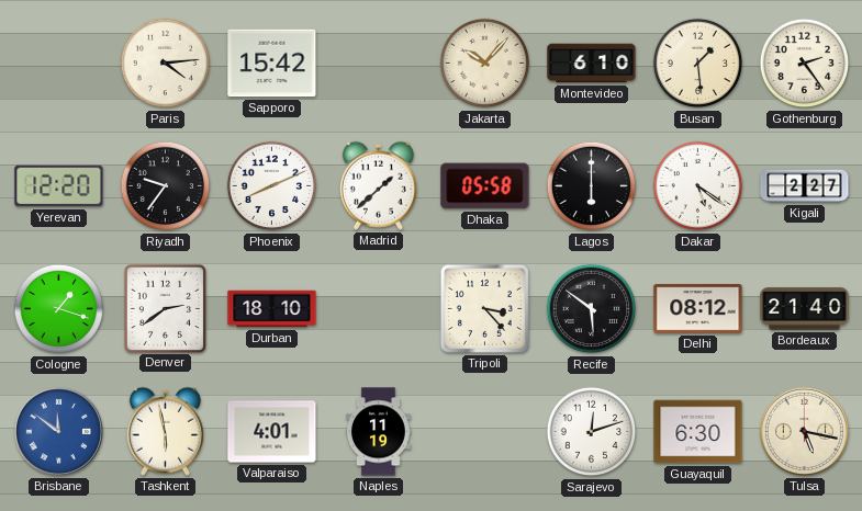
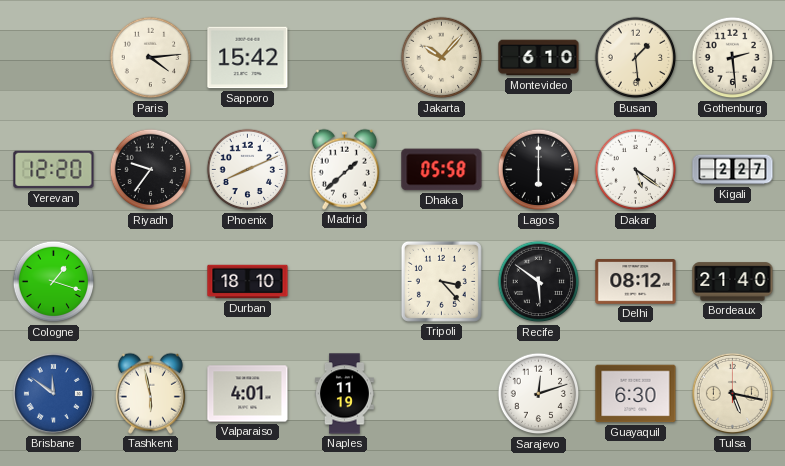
Gothenburg: 2:24 -> 2:29
Denver: 2:39 -> none
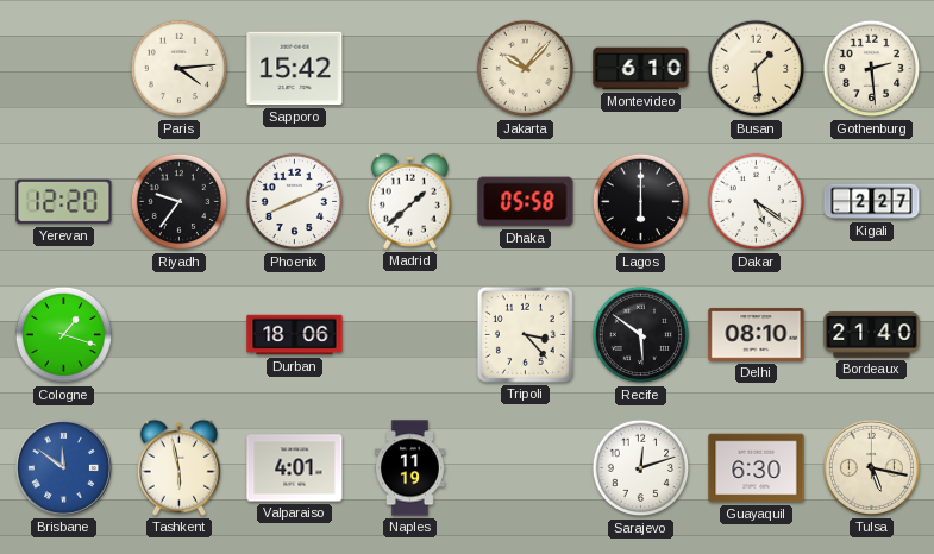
Durban: 18:10 -> 18:06
Delhi: 08:12 -> 08:10
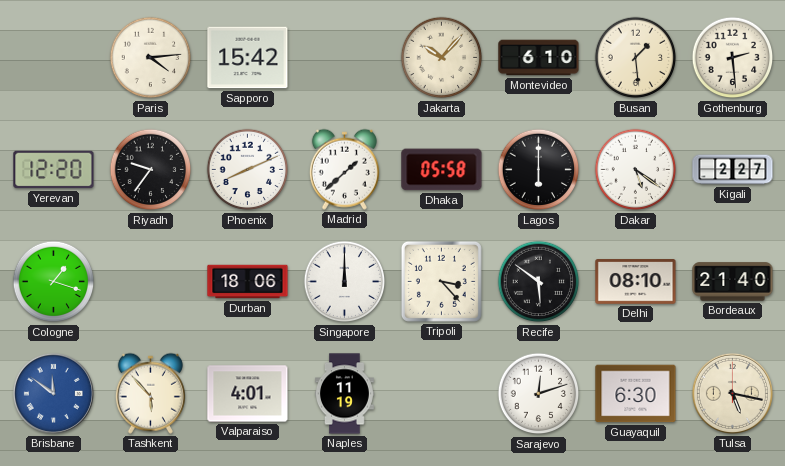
Singapore: none -> 12:00
Tashkent: 5:58 -> 5:53
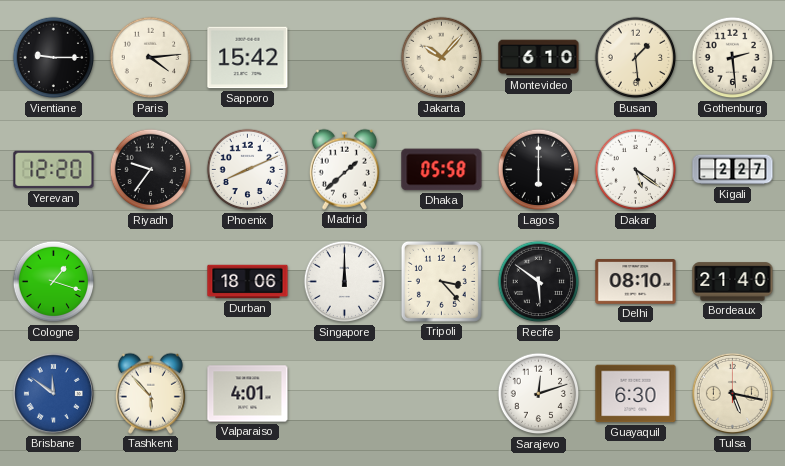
Vientiane: none -> 9:15
Naples: 11:19 -> none
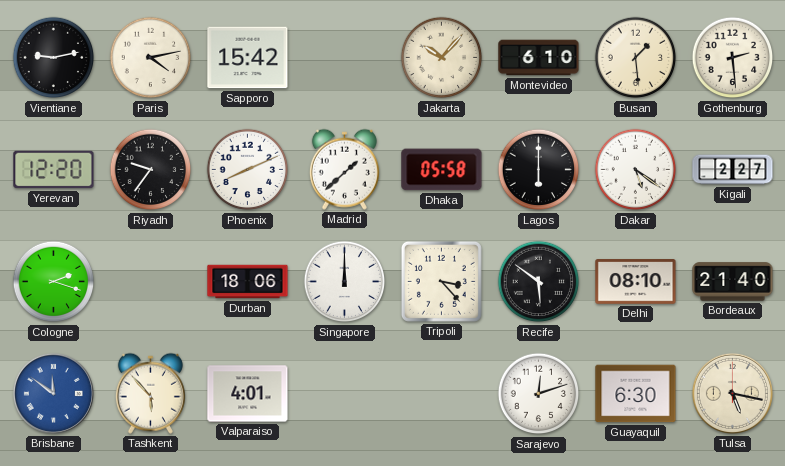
Vientiane: 9:15 -> 9:13
Paris: 4:14 -> 4:13
Cologne: 1:18 -> 2:18
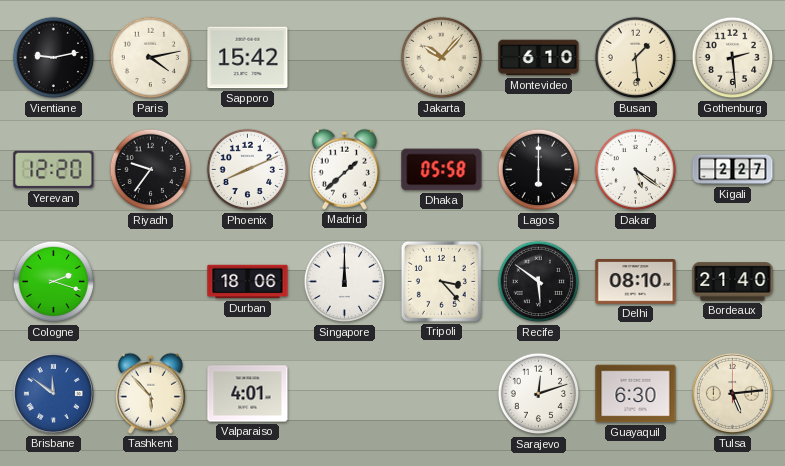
Tulsa: 5:17 -> 5:14
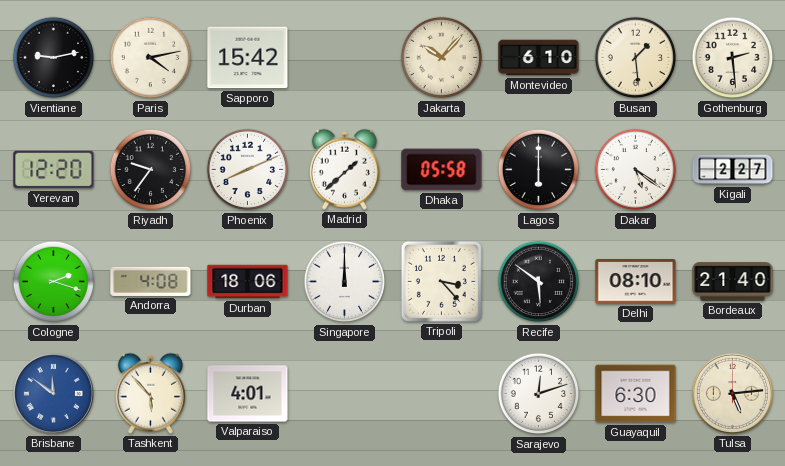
Andorra: none -> 4:08
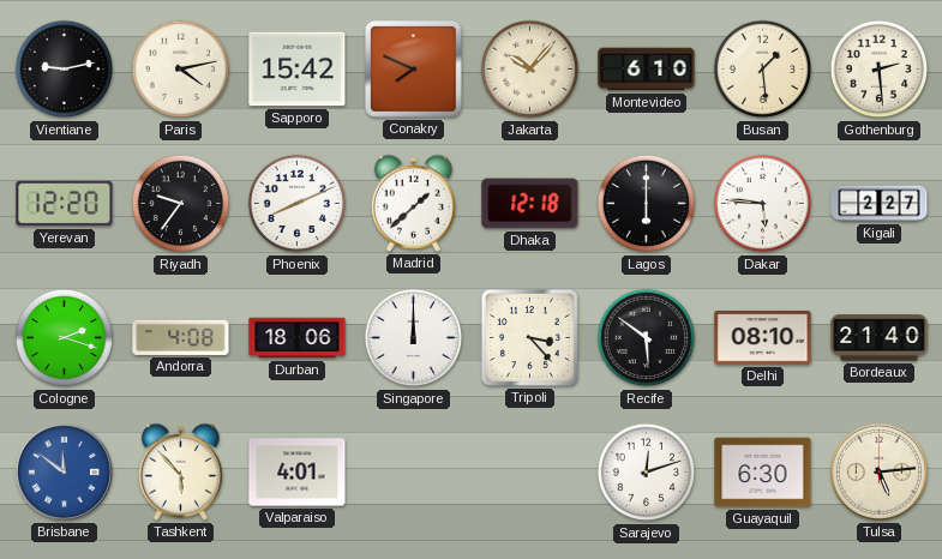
Conakry: none -> 7:49
Dhaka: 05:58 -> 12:18
Dakar: 5:21 -> 5:46
